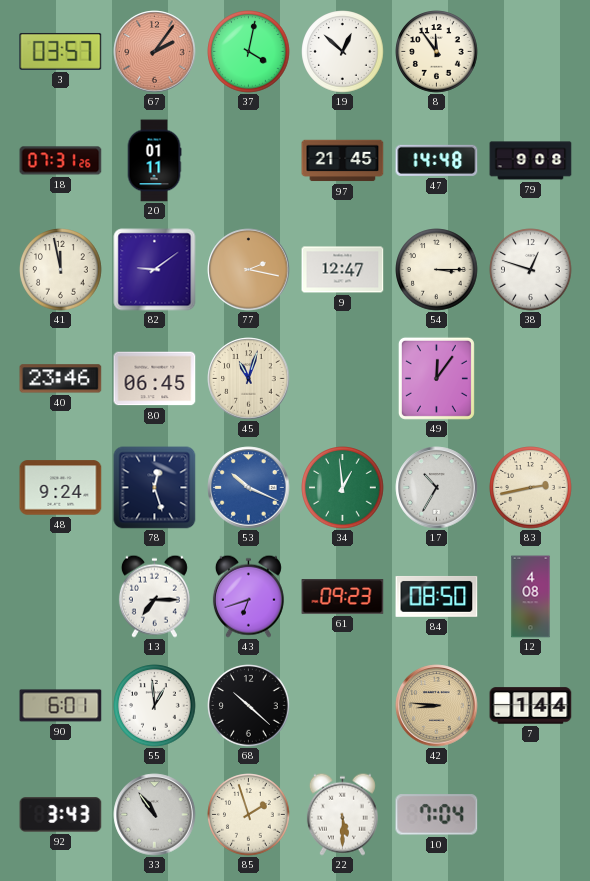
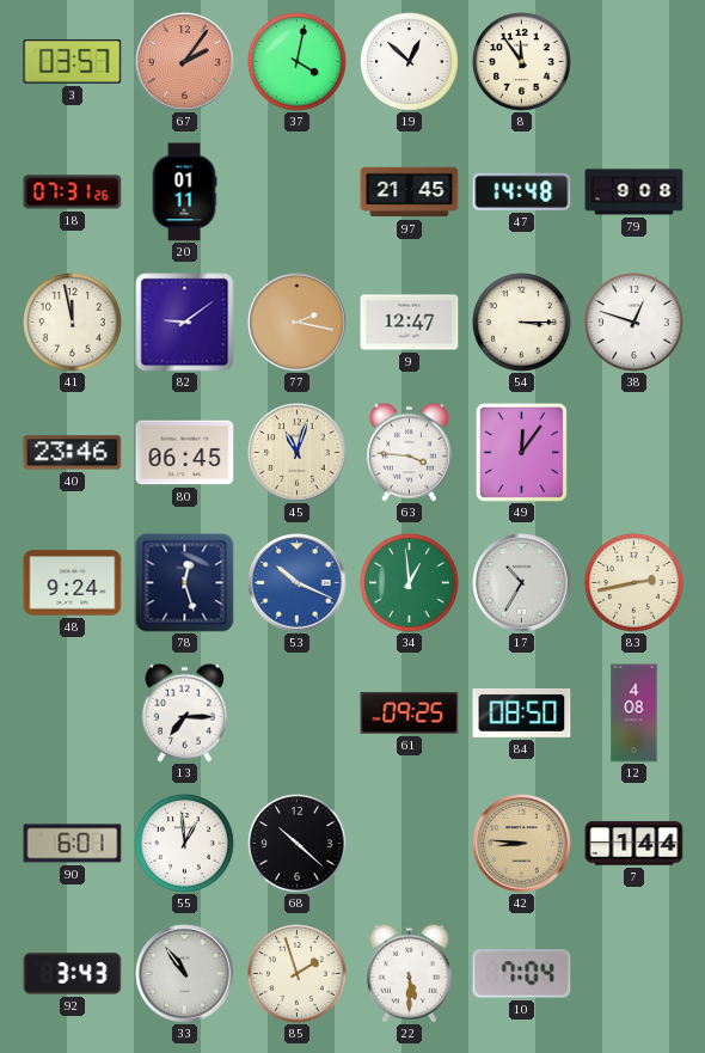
63: none -> 3:46
43: 6:42 -> none
61: 09:23 -> 09:25
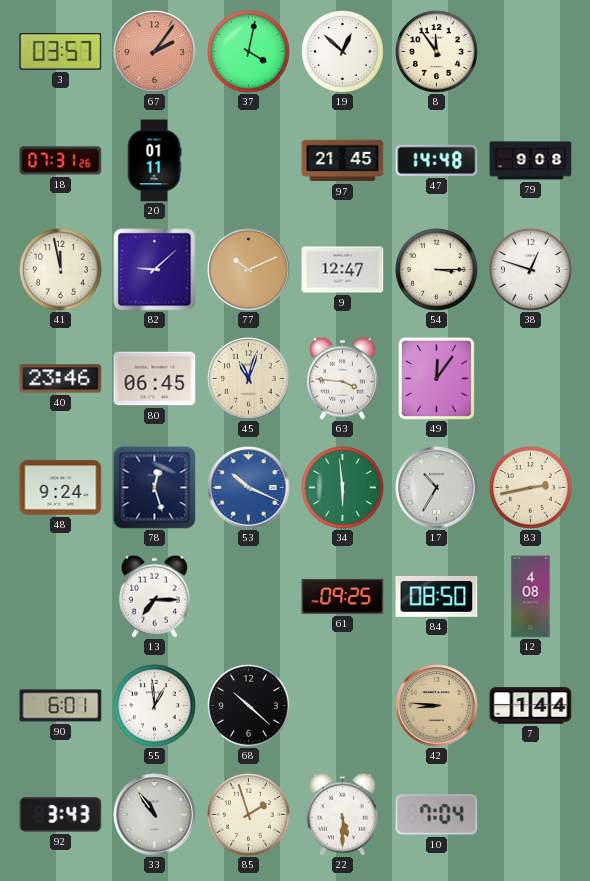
82: 9:09 -> 9:08
77: 2:17 -> 10:11
34: 12:59 -> 5:59
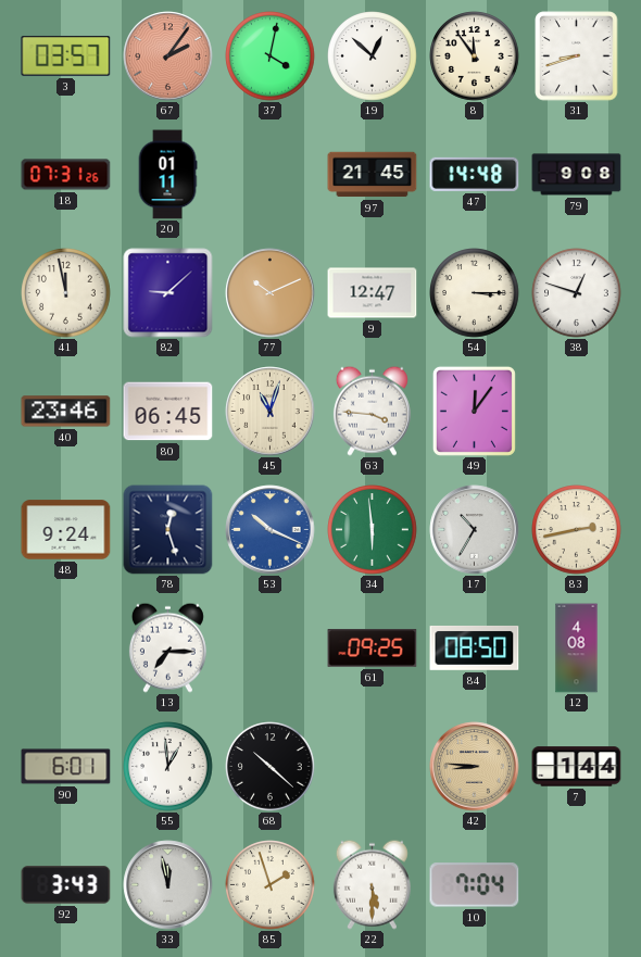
31: none -> 8:42
33: 10:54 -> 11:58
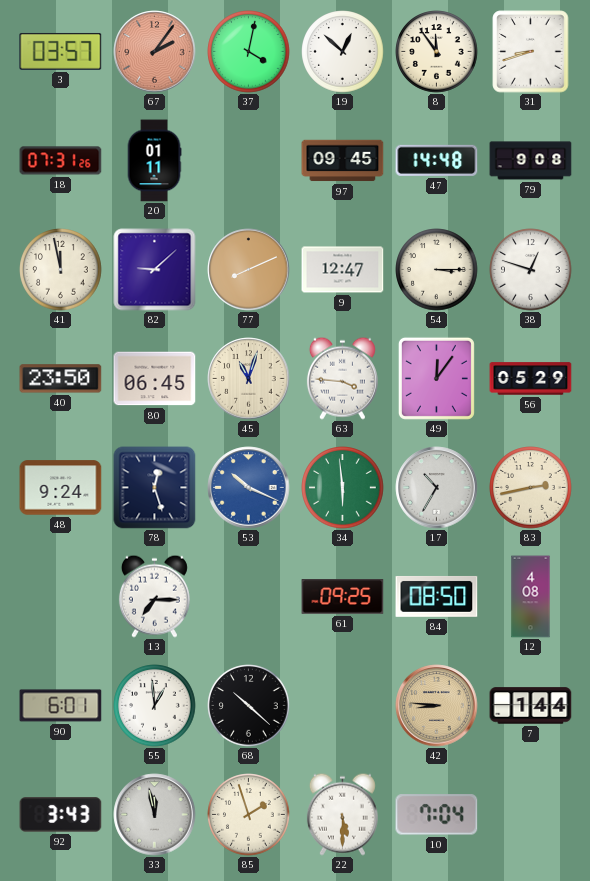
97: 21:45 -> 09:45
77: 10:11 -> 8:11
40: 23:46 -> 23:50
56: none -> 05:29
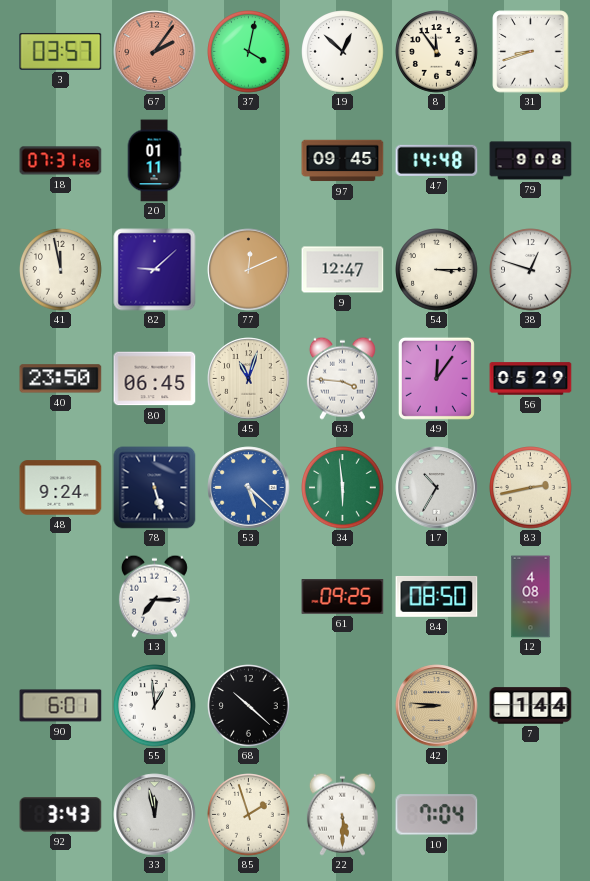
77: 8:11 -> 12:11
78: 12:27 -> 5:27
53: 10:19 -> 5:22
